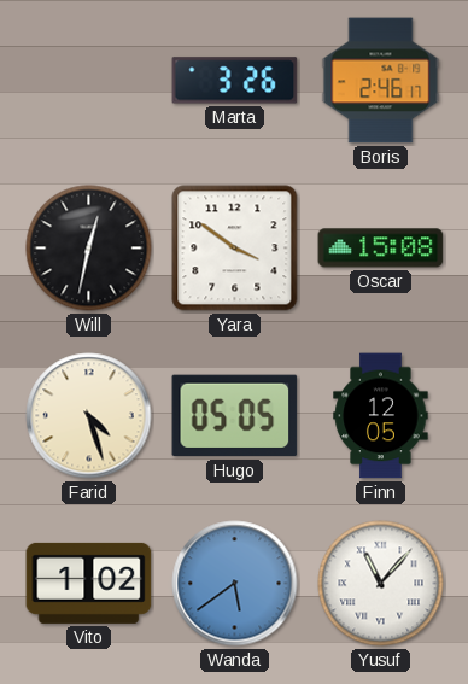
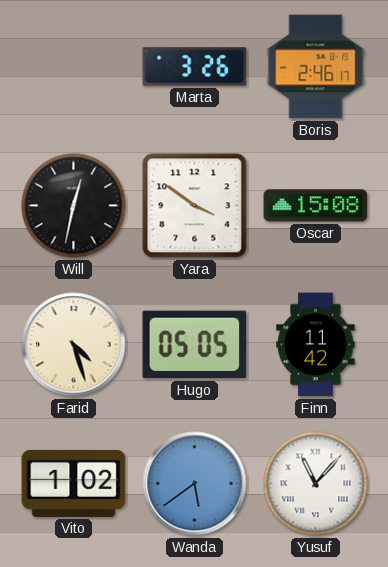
Finn: 12:05 -> 11:42
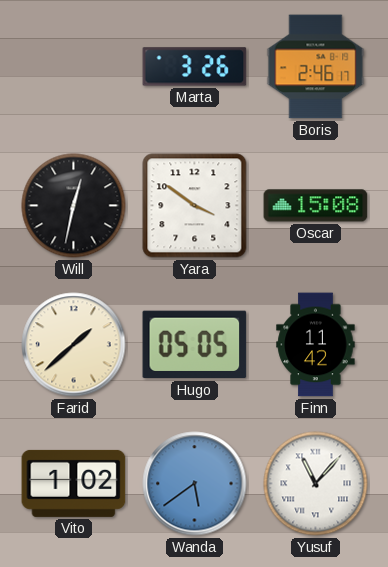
Farid: 4:27 -> 1:38
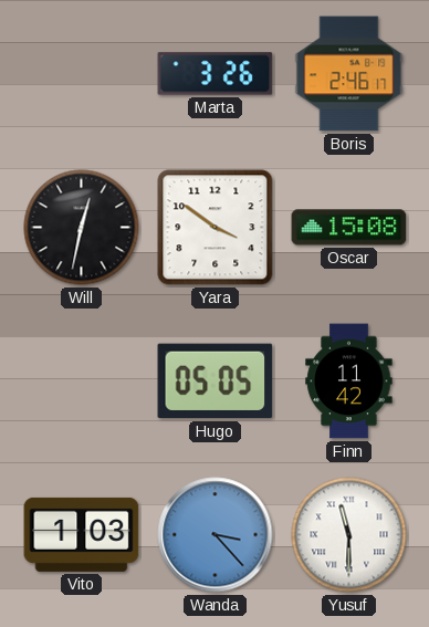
Farid: 1:38 -> none
Vito: 1:02 -> 1:03
Wanda: 5:39 -> 3:23
Yusuf: 11:07 -> 11:30
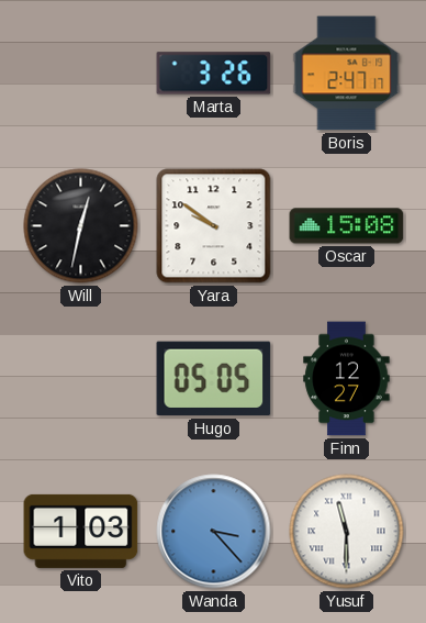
Boris: 2:46 -> 2:47
Yara: 3:51 -> 9:51
Finn: 11:42 -> 12:27
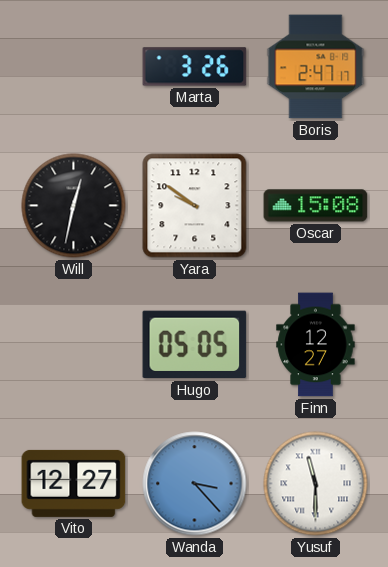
Vito: 1:03 -> 12:27
